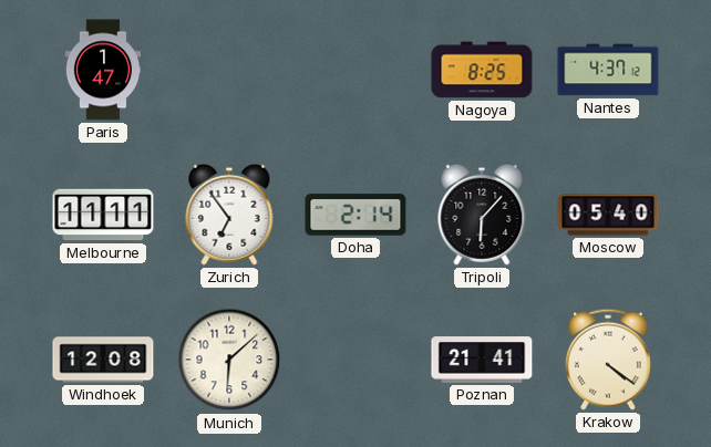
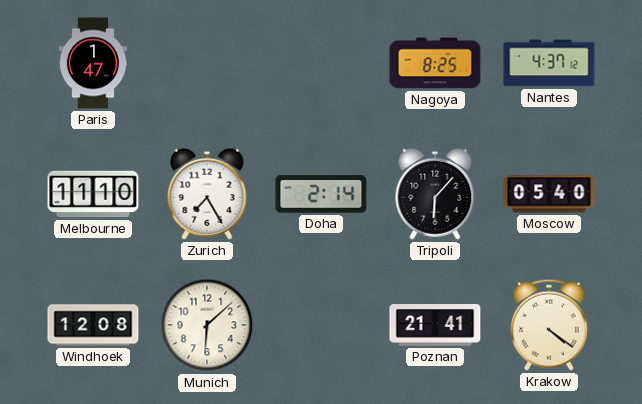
Melbourne: 11:11 -> 11:10
Zurich: 6:54 -> 7:25
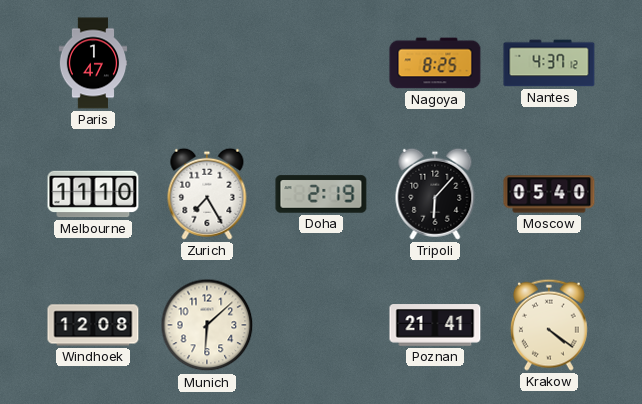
Doha: 2:14 -> 2:19
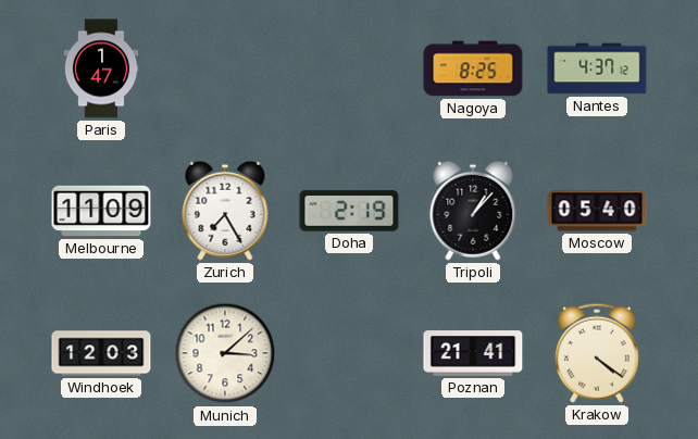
Melbourne: 11:10 -> 11:09
Tripoli: 6:07 -> 1:07
Windhoek: 12:08 -> 12:03
Munich: 6:08 -> 3:08
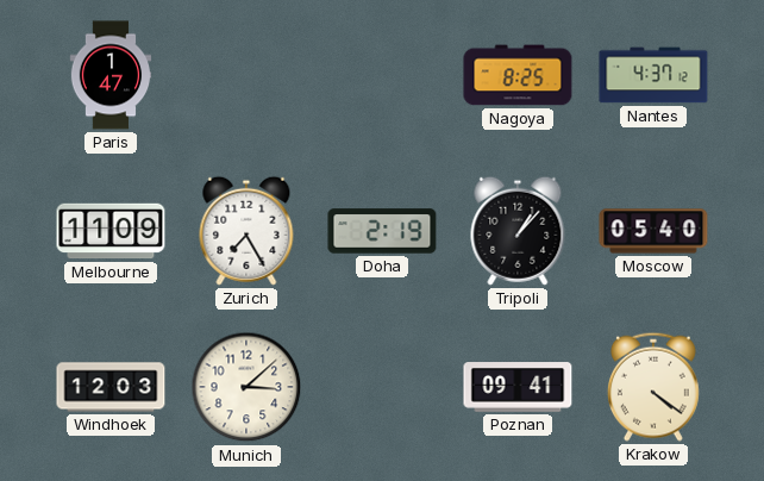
Poznan: 21:41 -> 09:41
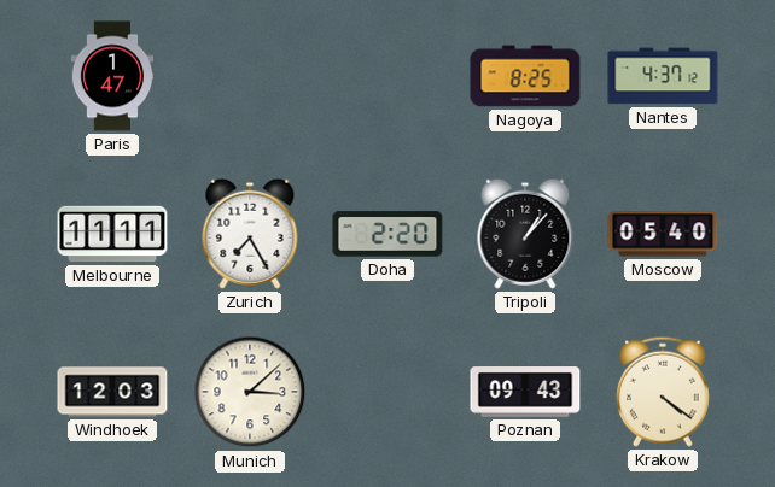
Melbourne: 11:09 -> 11:11
Doha: 2:19 -> 2:20
Poznan: 09:41 -> 09:43
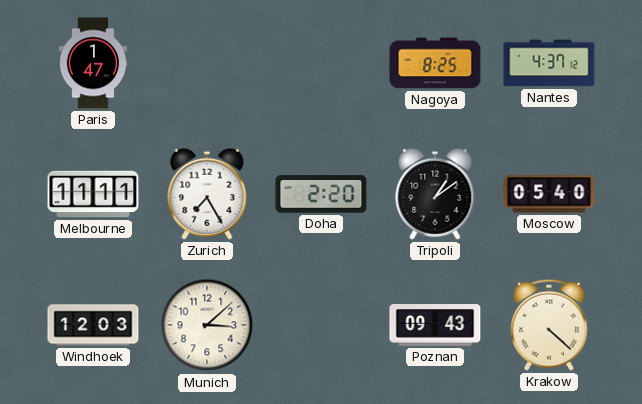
Tripoli: 1:07 -> 1:09
Krakow: 4:21 -> 4:22
